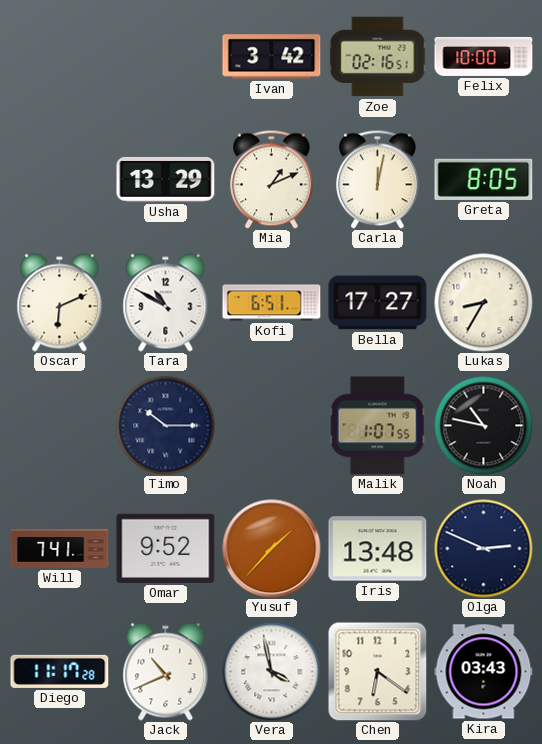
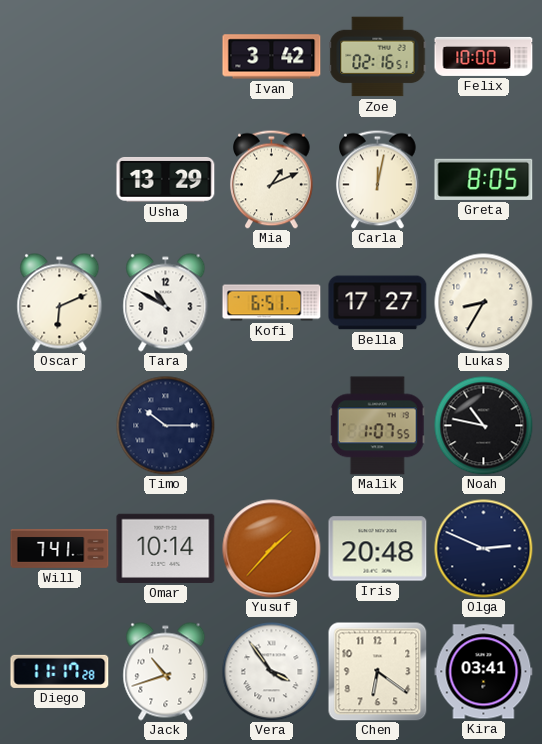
Omar: 9:52 -> 10:14
Iris: 13:48 -> 20:48
Jack: 10:41 -> 10:42
Vera: 3:58 -> 3:54
Kira: 03:43 -> 03:41
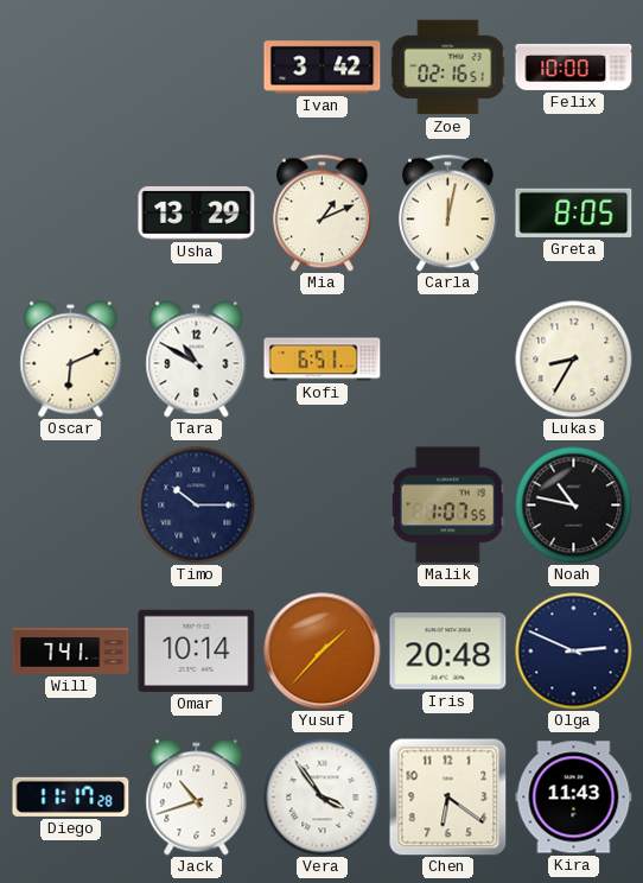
Bella: 17:27 -> none
Kira: 03:41 -> 11:43
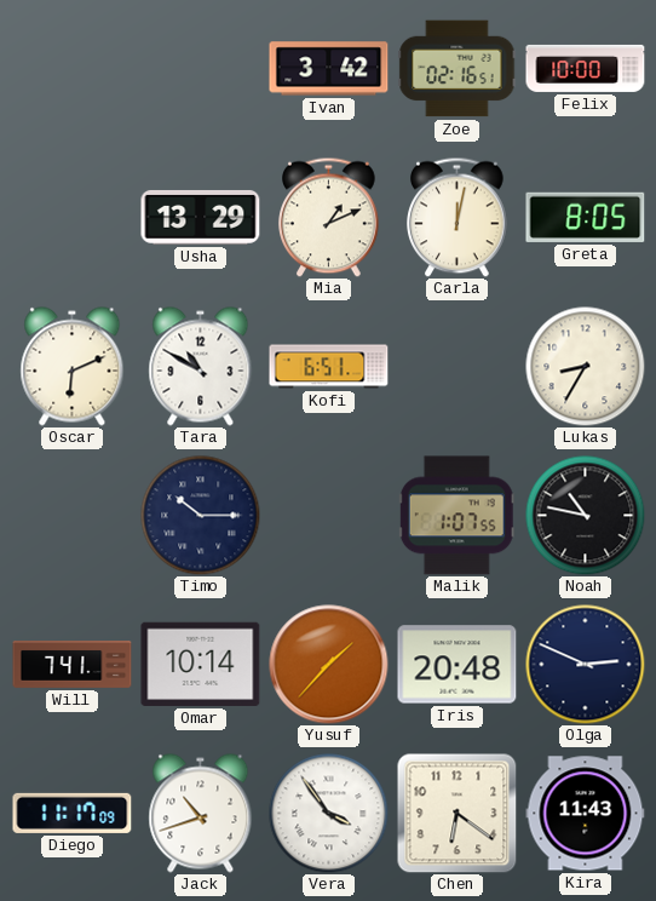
Diego: 11:17:28 -> 11:17:09
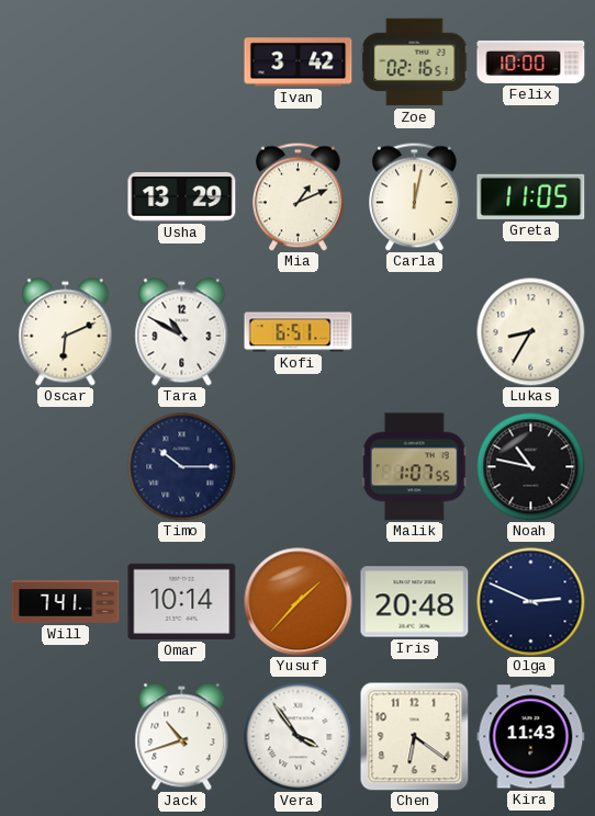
Greta: 8:05 -> 11:05
Diego: 11:17 -> none
